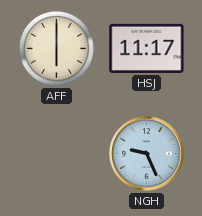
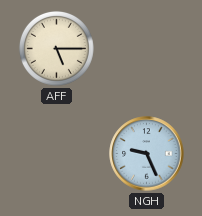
AFF: 6:00 -> 5:15
HSJ: 11:17 -> none
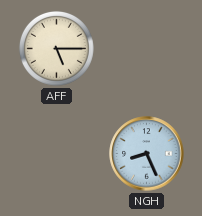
NGH: 9:26 -> 8:26
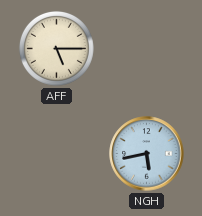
NGH: 8:26 -> 5:43
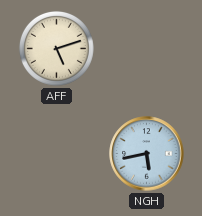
AFF: 5:15 -> 5:12
